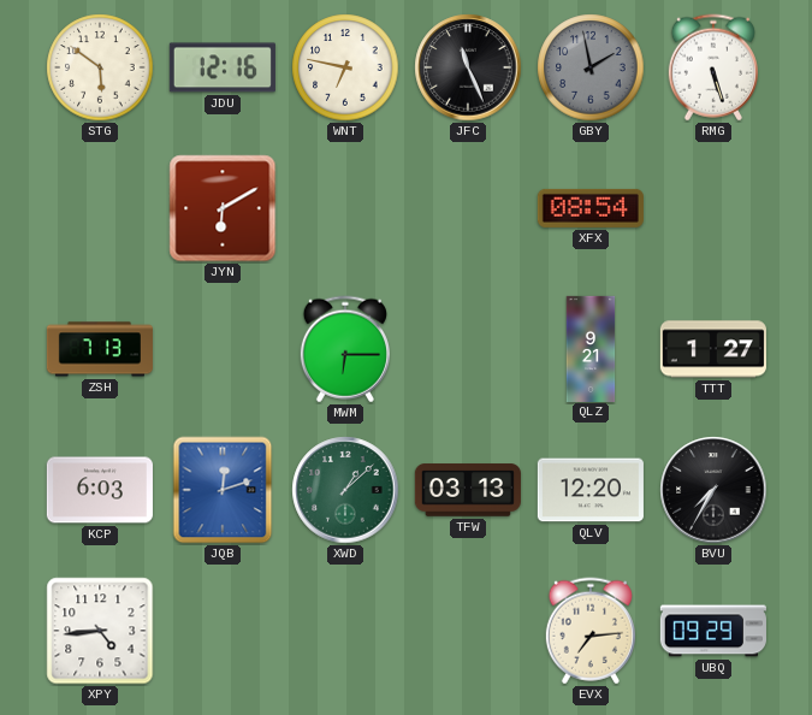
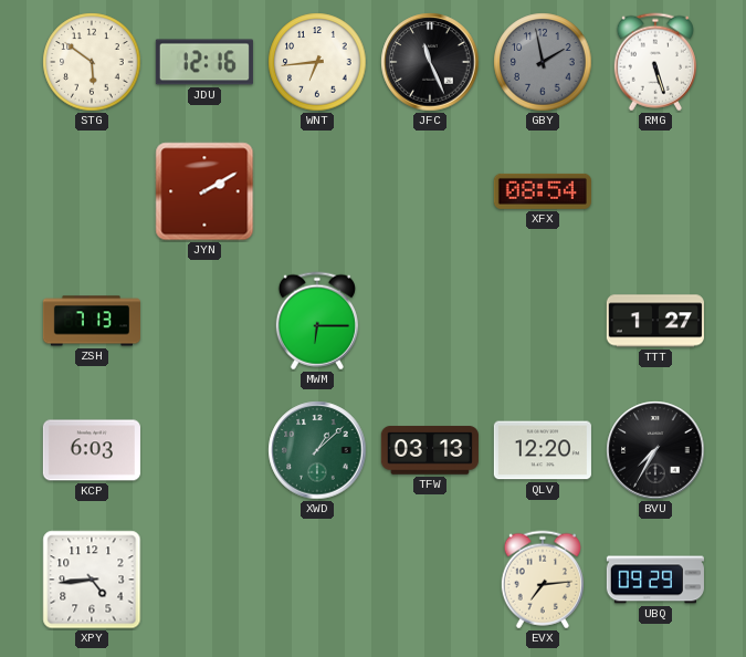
WNT: 6:47 -> 6:44
JYN: 6:10 -> 2:10
QLZ: 9:21 -> none
JQB: 12:12 -> none
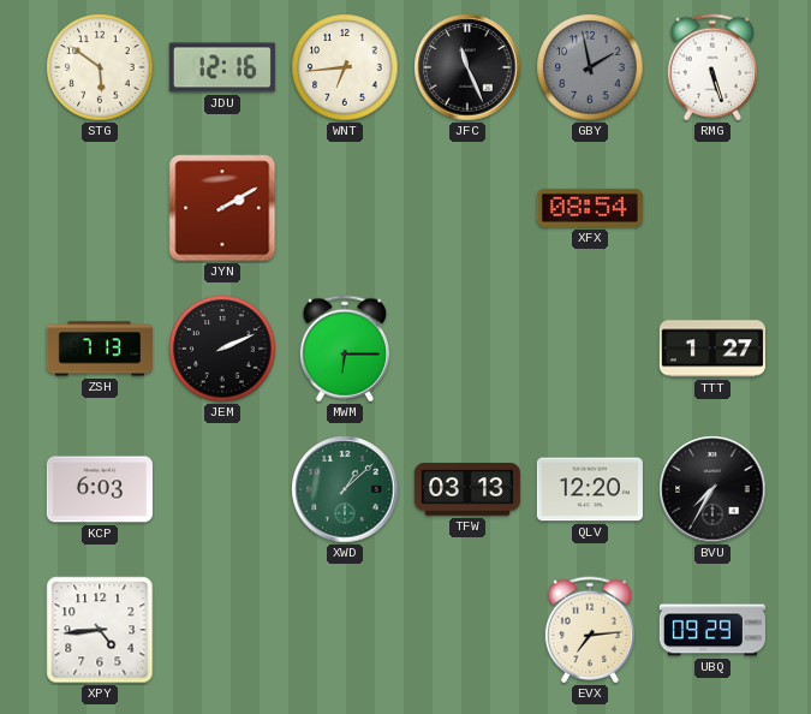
JEM: none -> 2:11
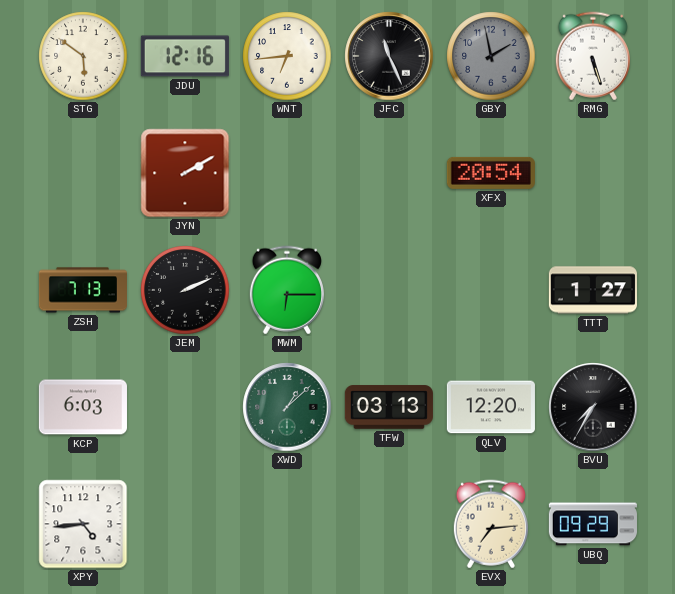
XFX: 08:54 -> 20:54
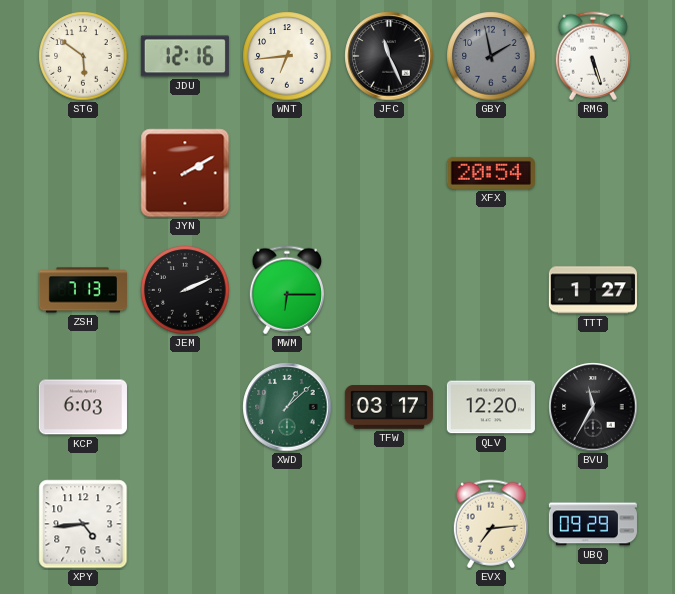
TFW: 03:13 -> 03:17
BVU: 7:35 -> 11:35
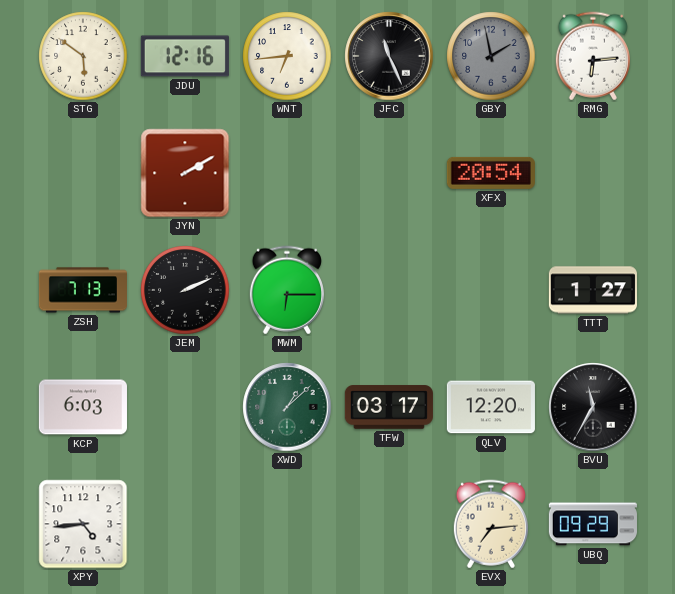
RMG: 5:27 -> 6:14
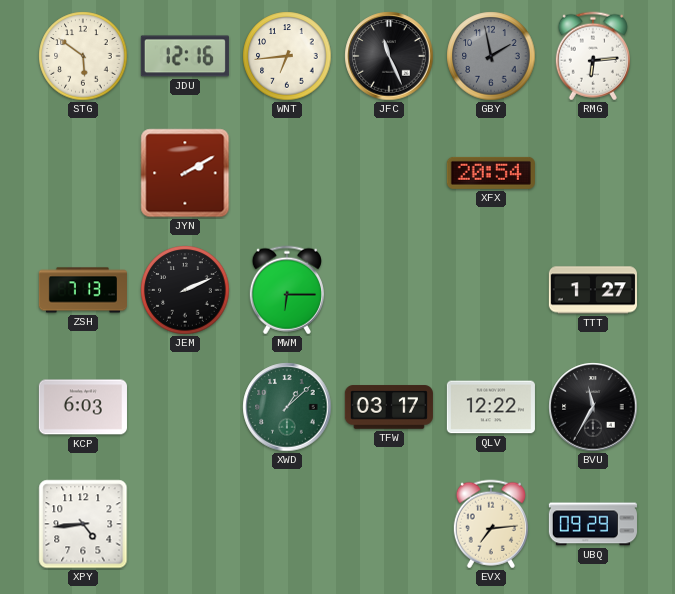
QLV: 12:20 -> 12:22
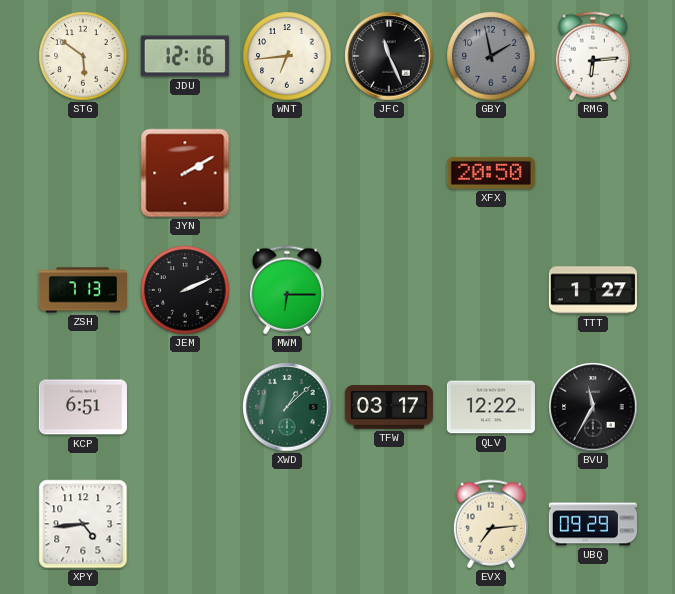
XFX: 20:54 -> 20:50
KCP: 6:03 -> 6:51
